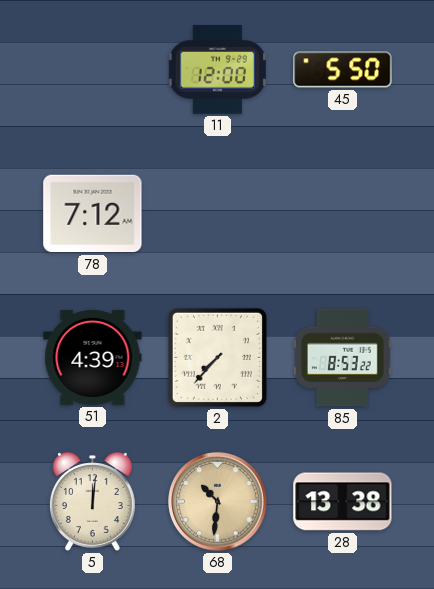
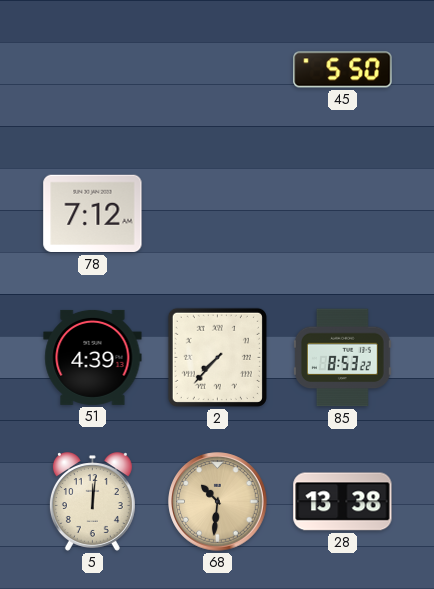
11: 12:00 -> none
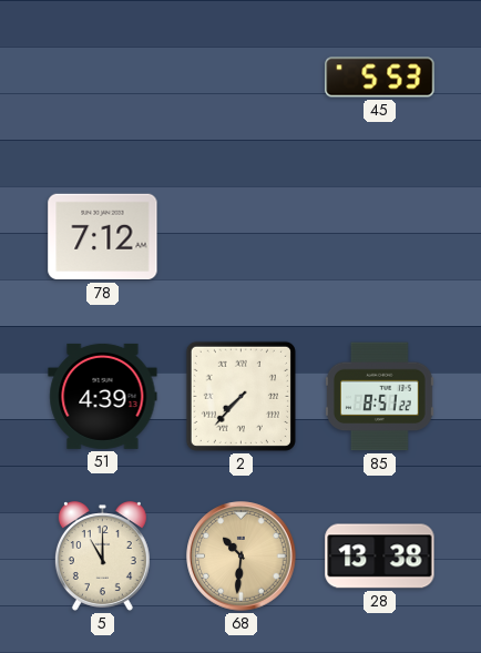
45: 5:50 -> 5:53
85: 8:53 -> 8:51
5: 12:01 -> 11:00
